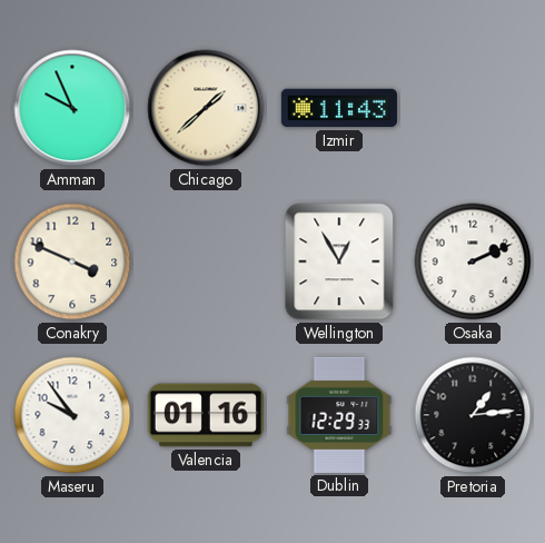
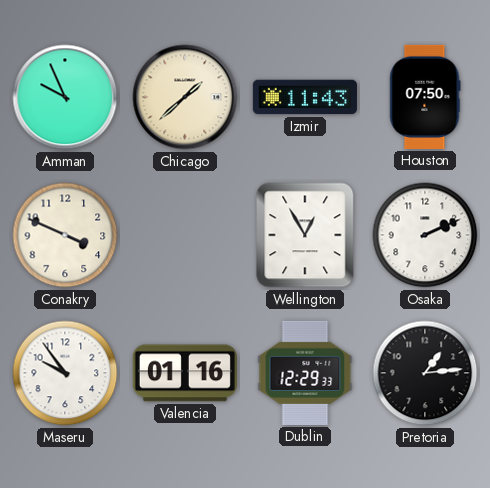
Houston: none -> 07:50
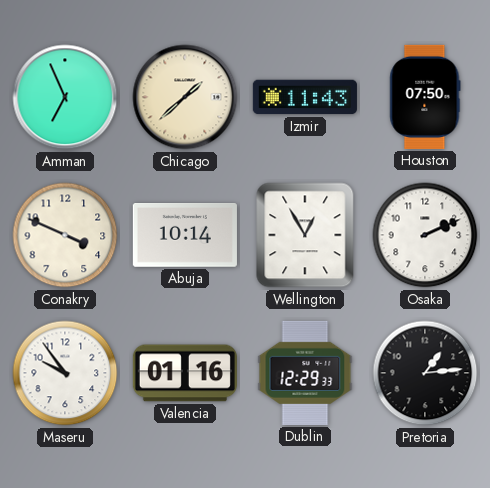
Amman: 9:56 -> 6:56
Abuja: none -> 10:14
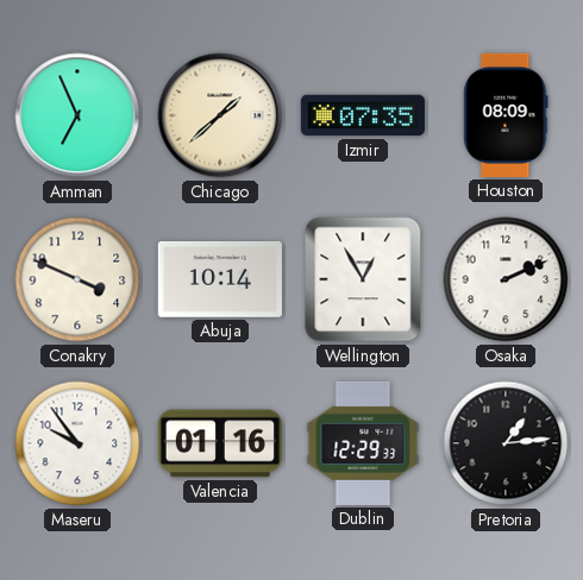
Izmir: 11:43 -> 07:35
Houston: 07:50 -> 08:09
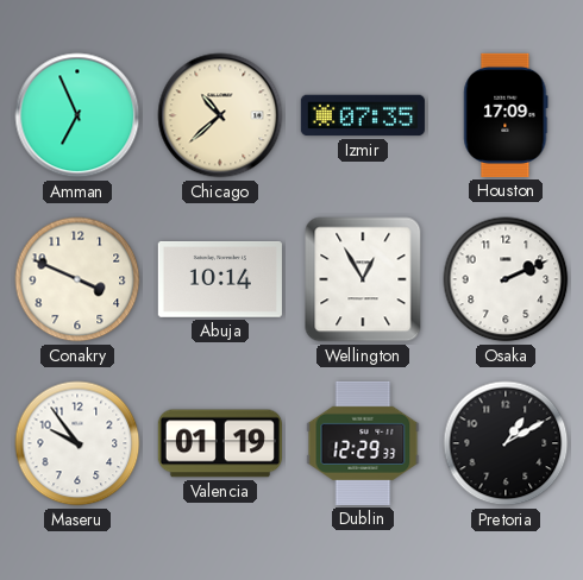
Chicago: 1:38 -> 10:38
Houston: 08:09 -> 17:09
Valencia: 01:16 -> 01:19
Pretoria: 1:14 -> 1:10
